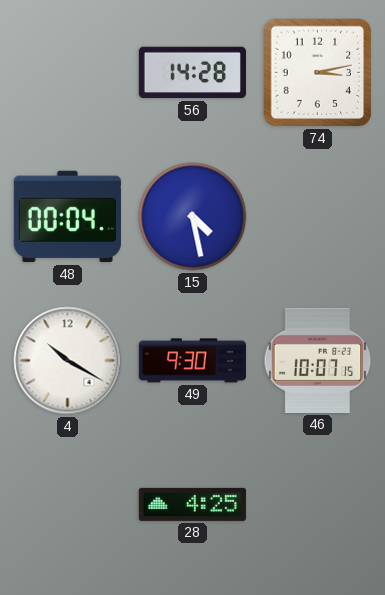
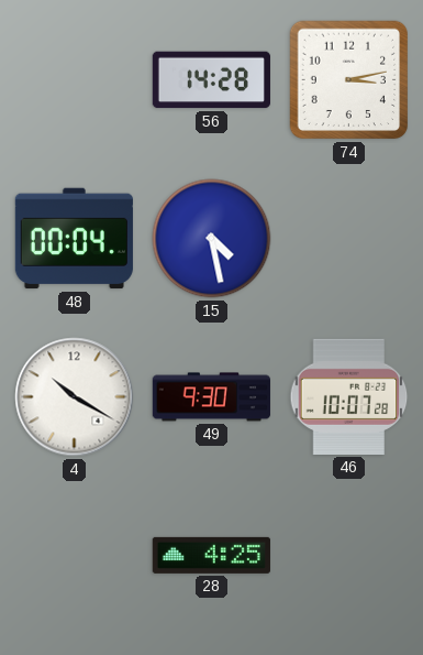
46: 10:07:15 -> 10:07:28
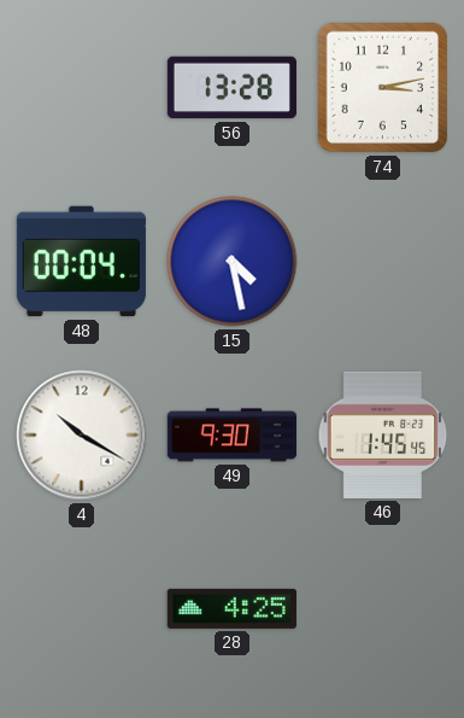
56: 14:28 -> 13:28
46: 10:07 -> 1:45
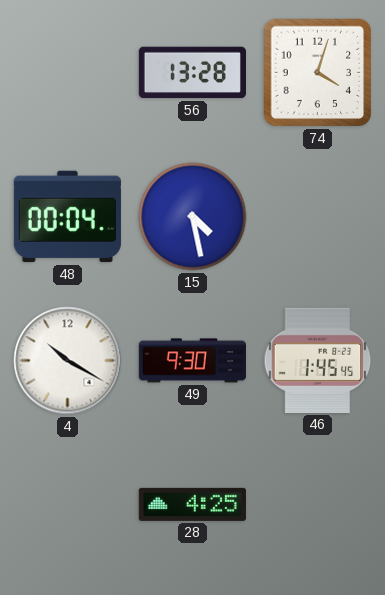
74: 3:13 -> 4:03
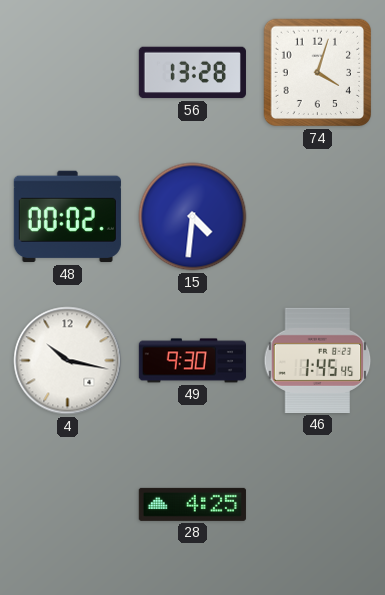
48: 00:04 -> 00:02
15: 4:28 -> 4:31
4: 10:20 -> 10:17
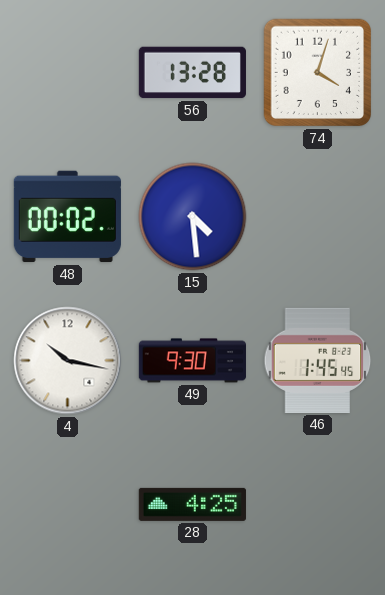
15: 4:31 -> 4:29
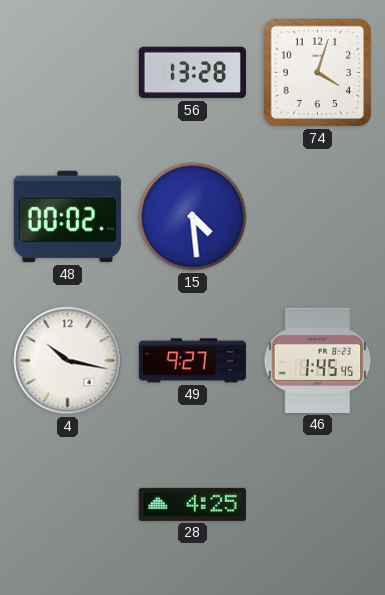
49: 9:30 -> 9:27
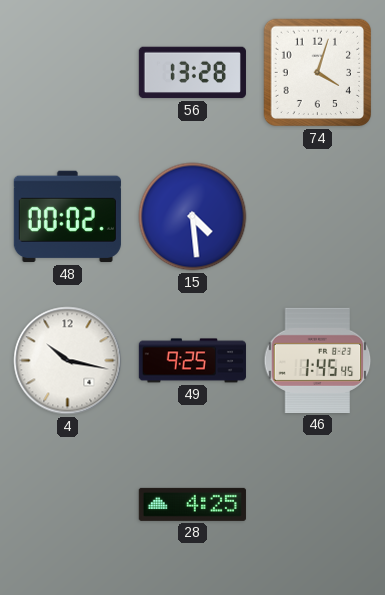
49: 9:27 -> 9:25
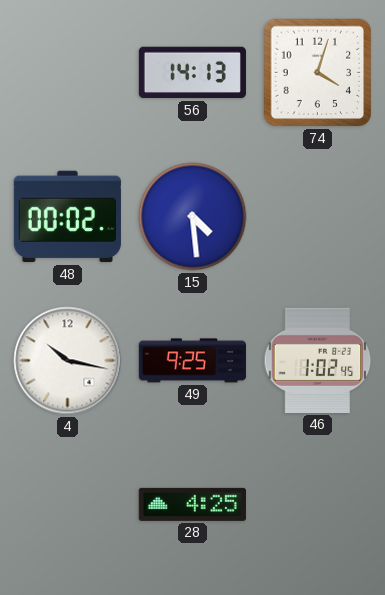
56: 13:28 -> 14:13
46: 1:45 -> 1:02
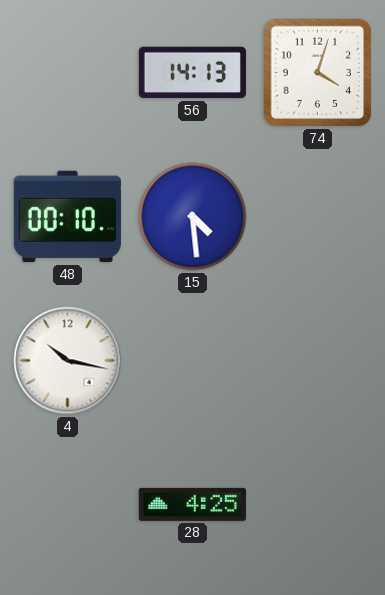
48: 00:02 -> 00:10
49: 9:25 -> none
46: 1:02 -> none
